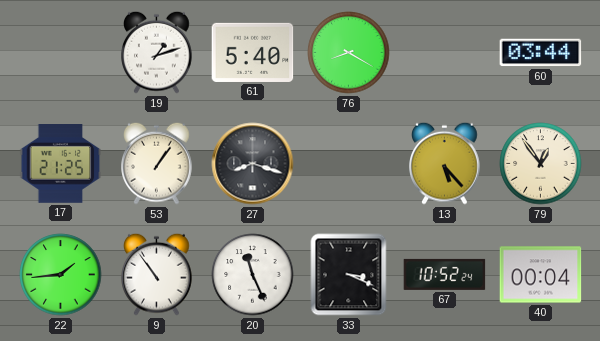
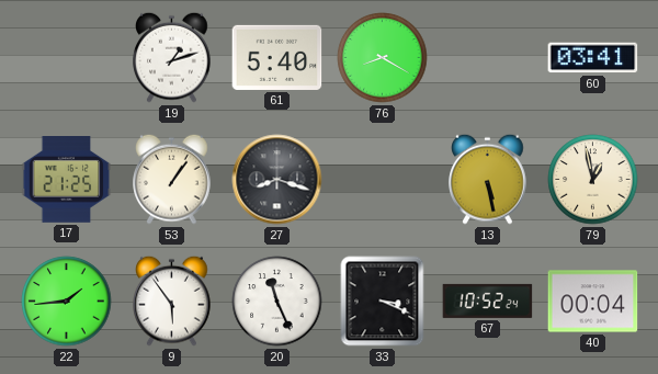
60: 03:44 -> 03:41
13: 5:23 -> 5:28
79: 12:54 -> 12:58
9: 10:54 -> 5:54
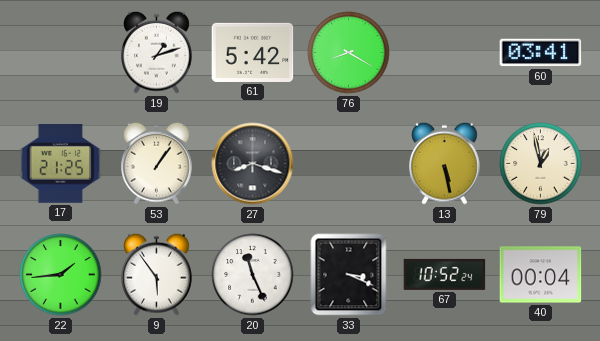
61: 5:40 -> 5:42
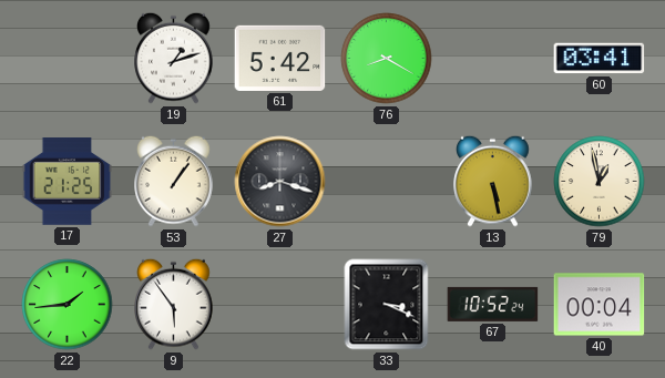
20: 11:26 -> none
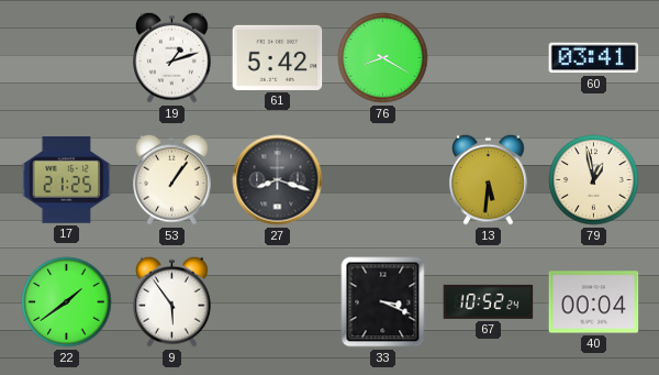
13: 5:28 -> 5:31
22: 1:44 -> 1:39
